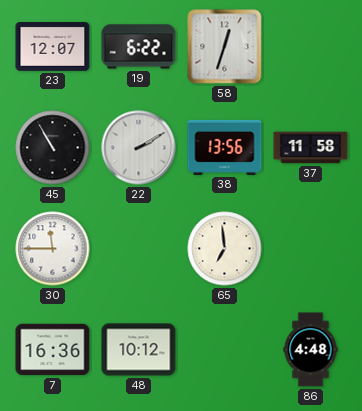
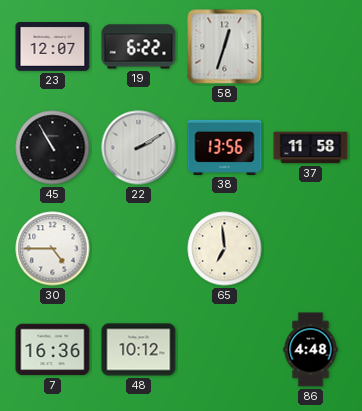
30: 11:45 -> 4:45
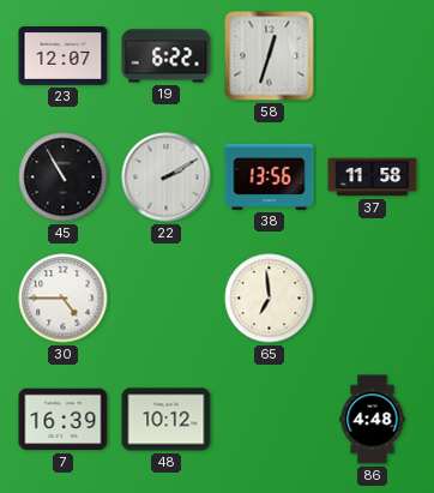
7: 16:36 -> 16:39
